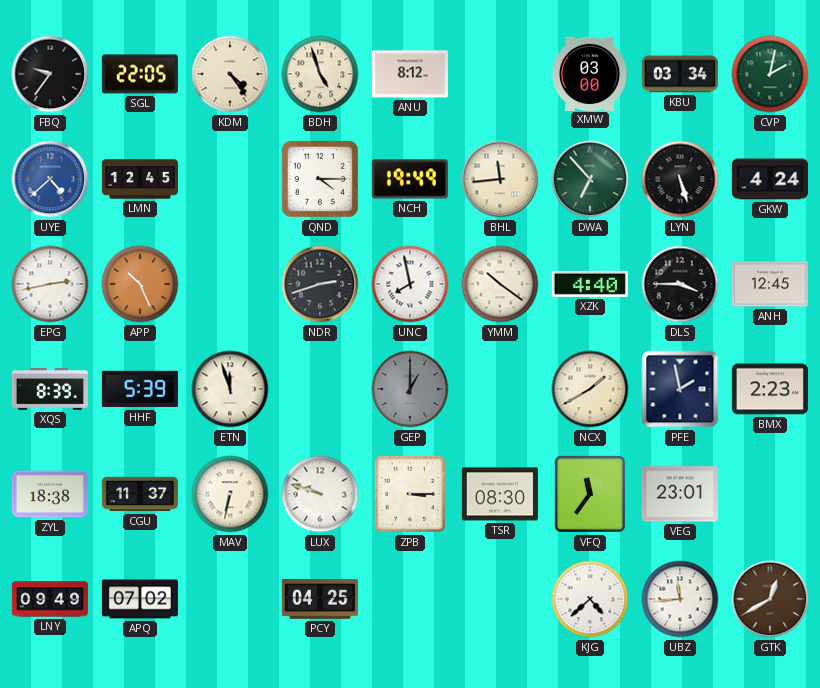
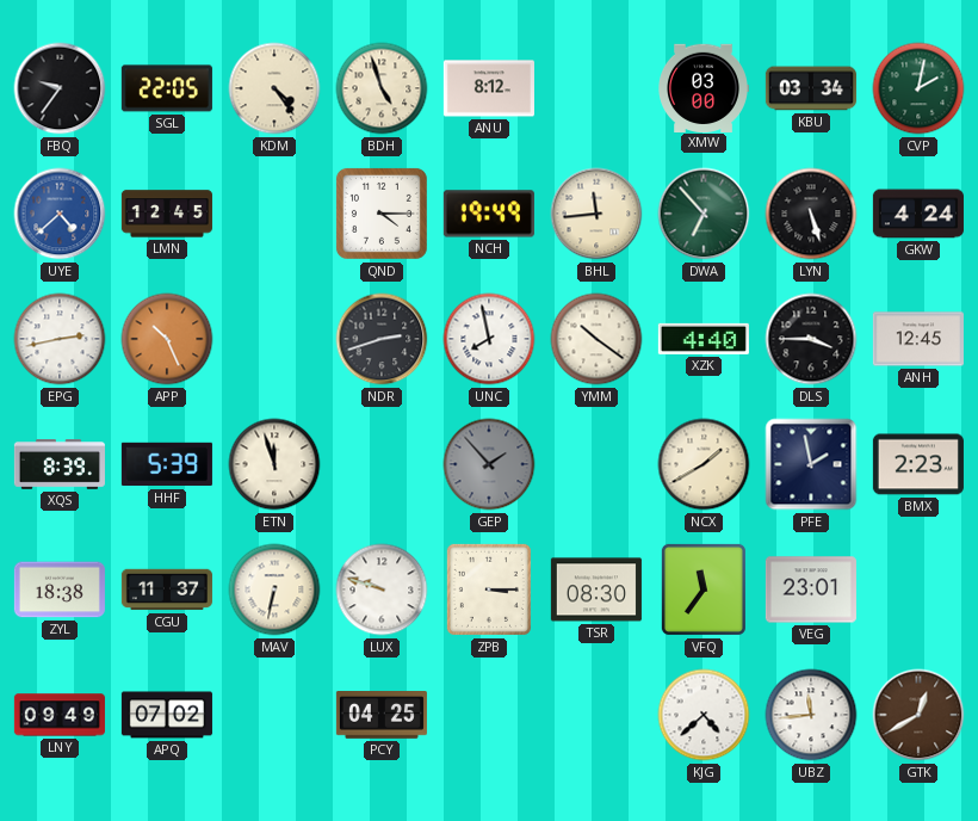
GEP: 1:00 -> 1:53
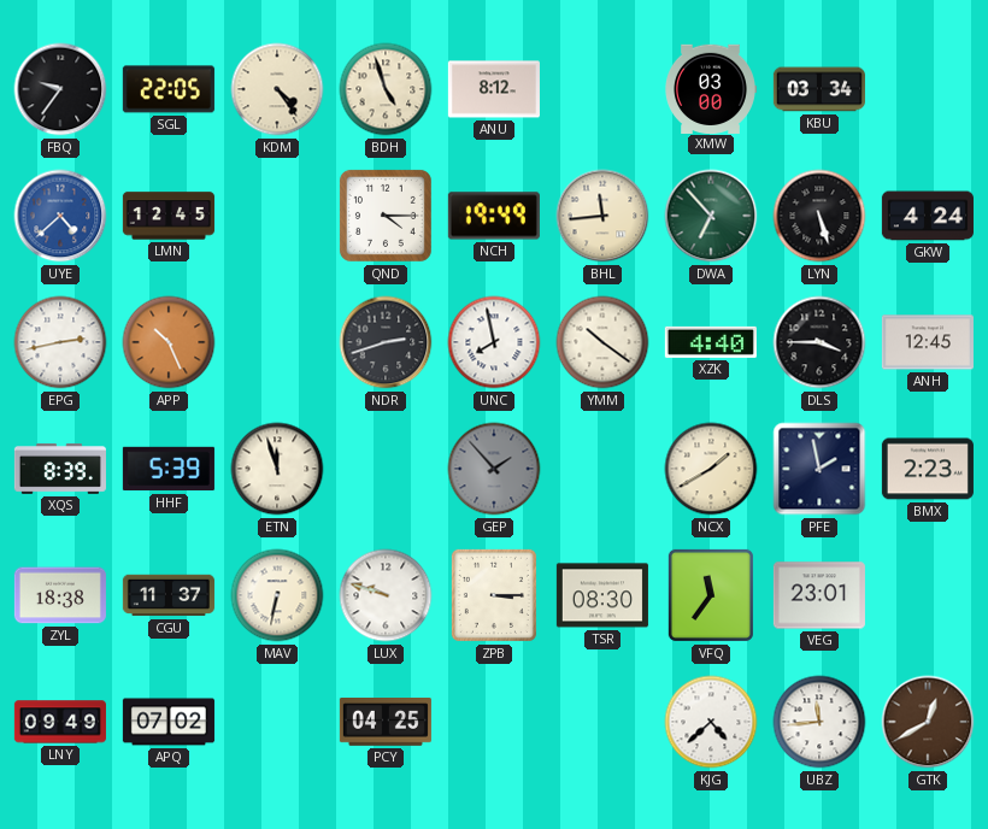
CVP: 2:02 -> none
